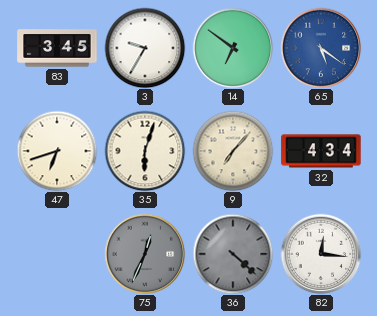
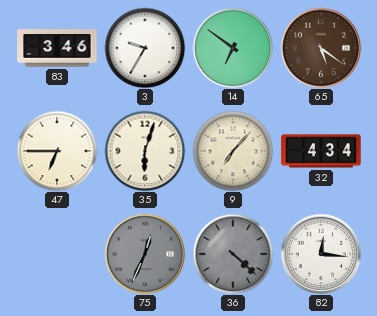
83: 3:45 -> 3:46
65 dial: blue -> brown
47: 6:42 -> 6:45
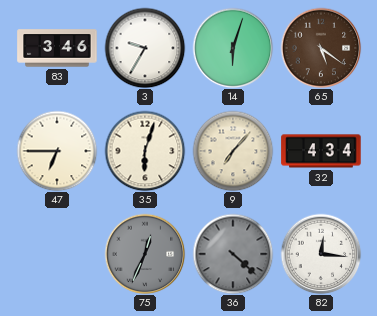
14: 6:51 -> 6:03
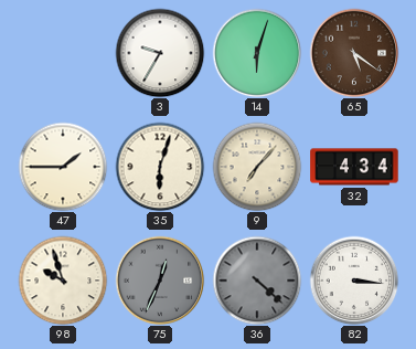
83: 3:46 -> none
47: 6:45 -> 1:45
98: none -> 9:57
82: 12:16 -> 3:16
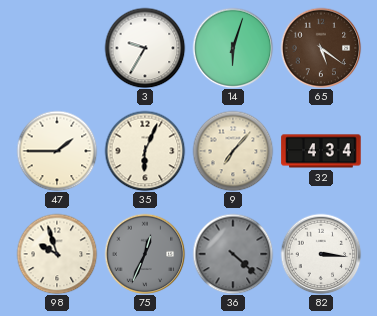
35: 6:03 -> 6:04
